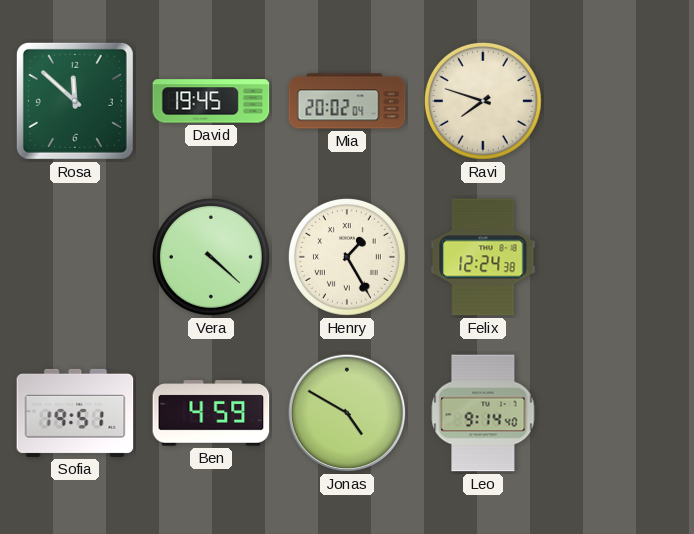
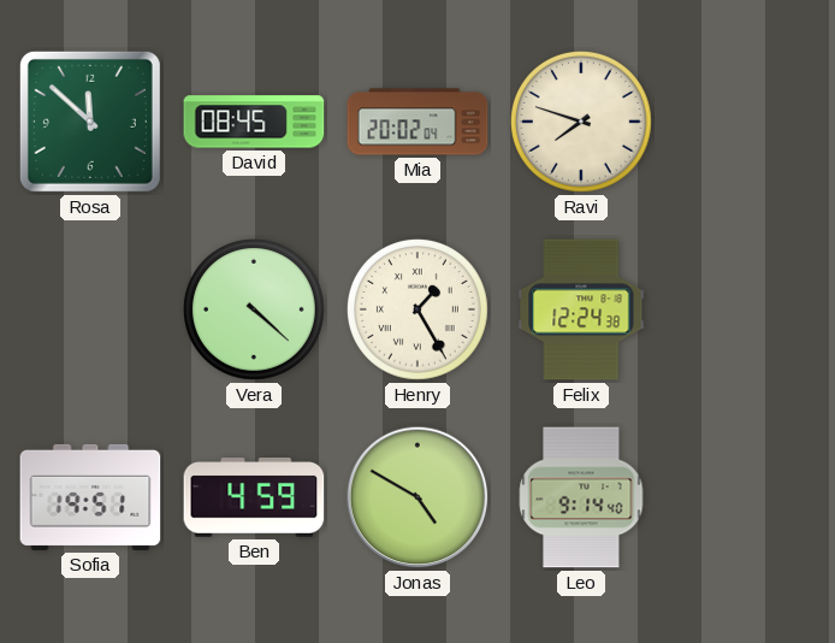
David: 19:45 -> 08:45
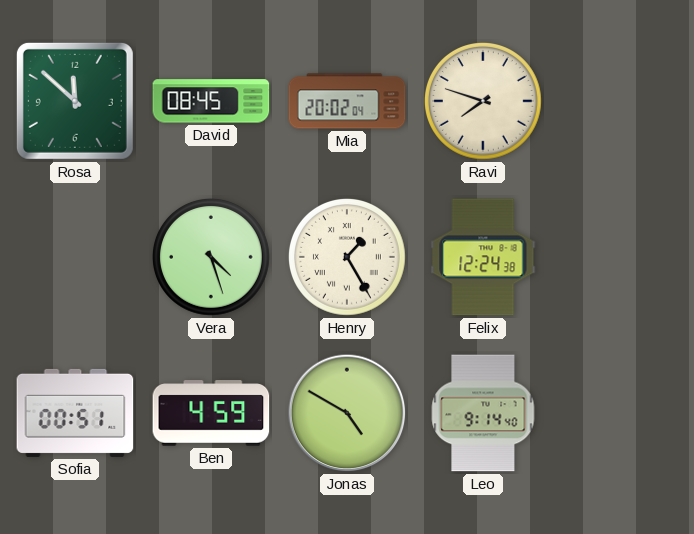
Vera: 4:22 -> 4:27
Sofia: 19:51 -> 00:51
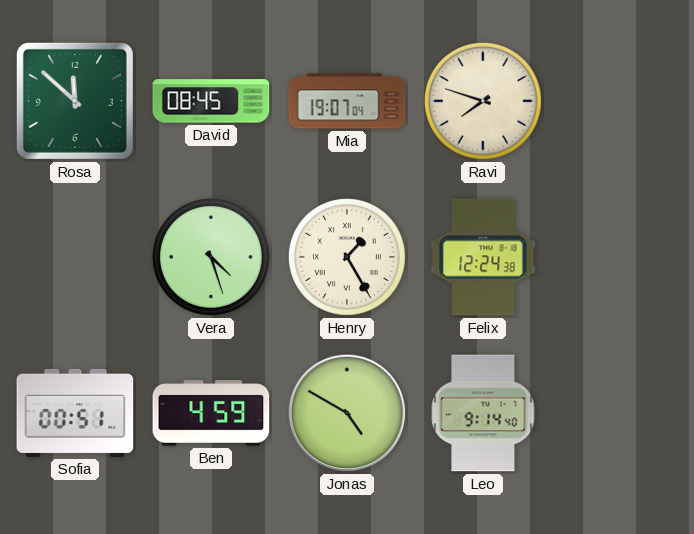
Mia: 20:02 -> 19:07
